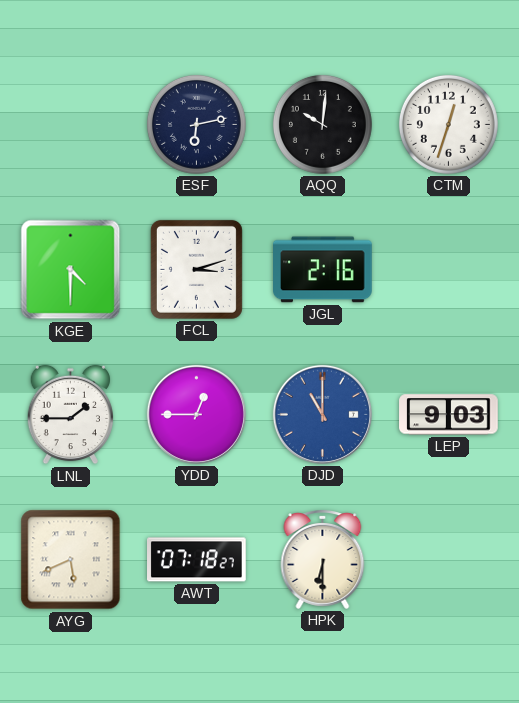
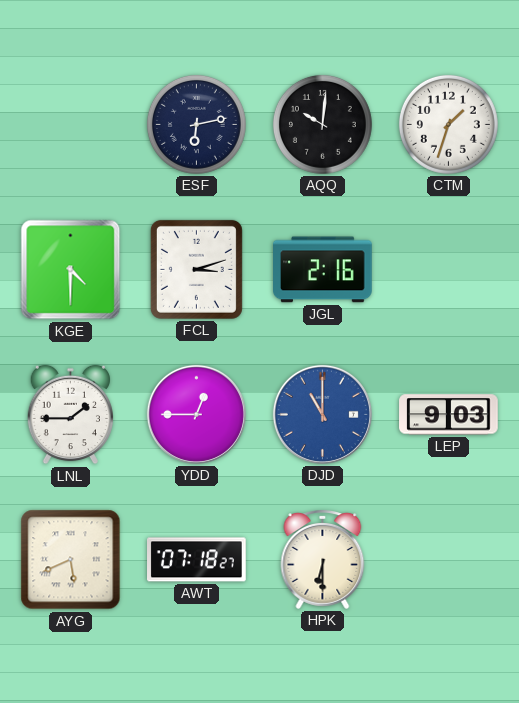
CTM: 12:33 -> 1:33
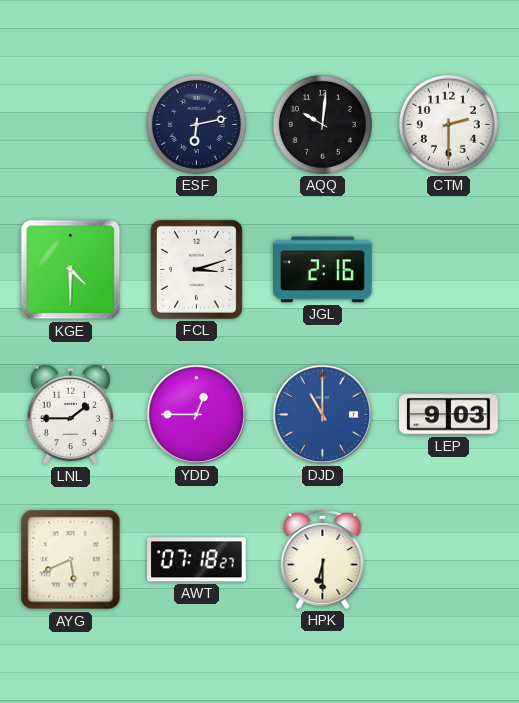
CTM: 1:33 -> 2:30
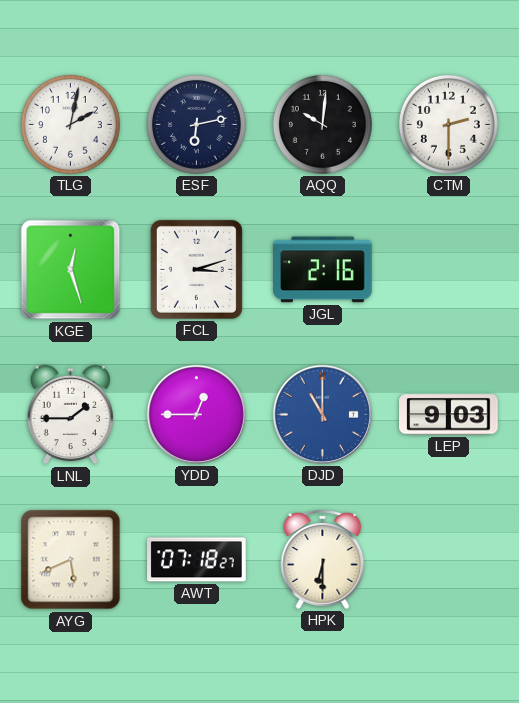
TLG: none -> 2:02
KGE: 4:30 -> 12:27
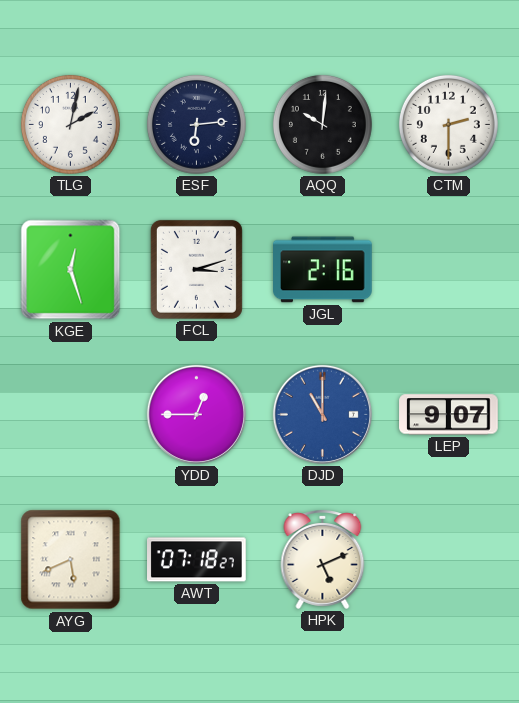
ESF: 6:13 -> 6:14
LNL: 1:45 -> none
LEP: 9:03 -> 9:07
HPK: 6:30 -> 5:11
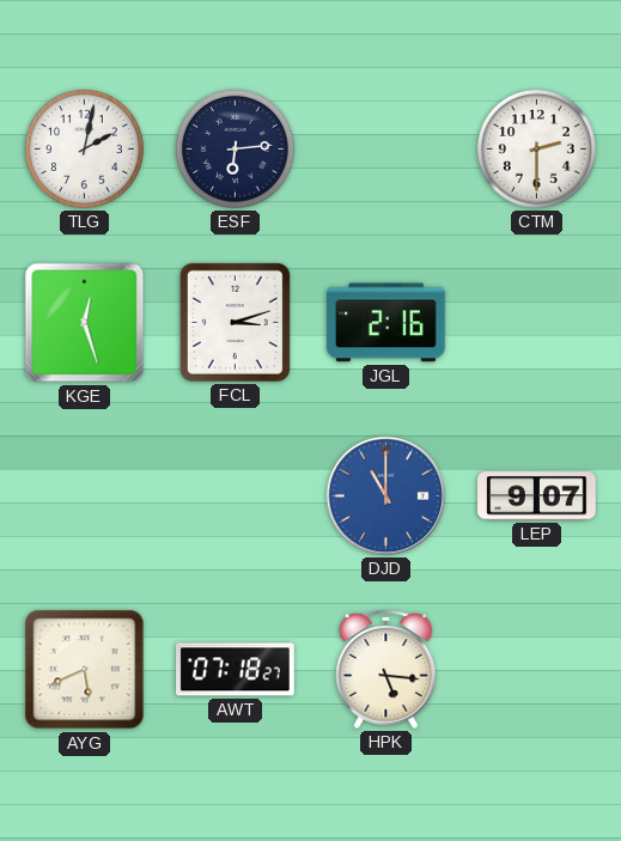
AQQ: 10:01 -> none
YDD: 12:45 -> none
HPK: 5:11 -> 5:16
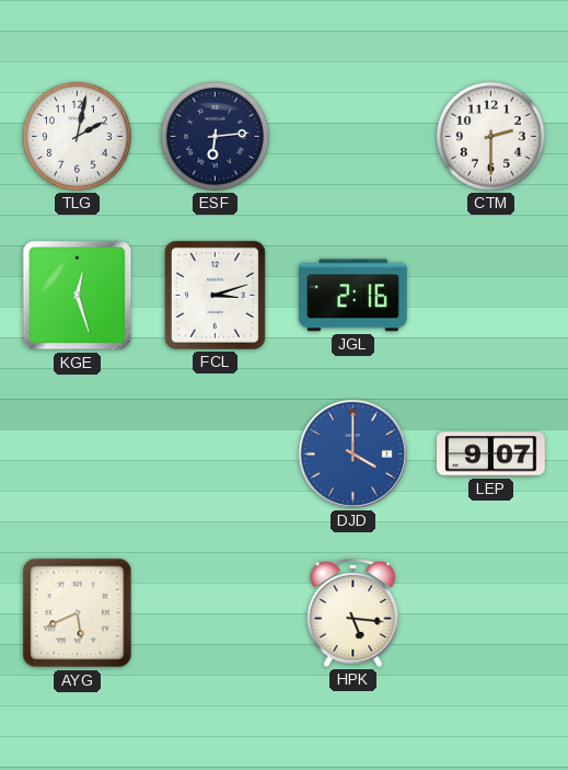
DJD: 11:00 -> 4:00
AWT: 07:18 -> none
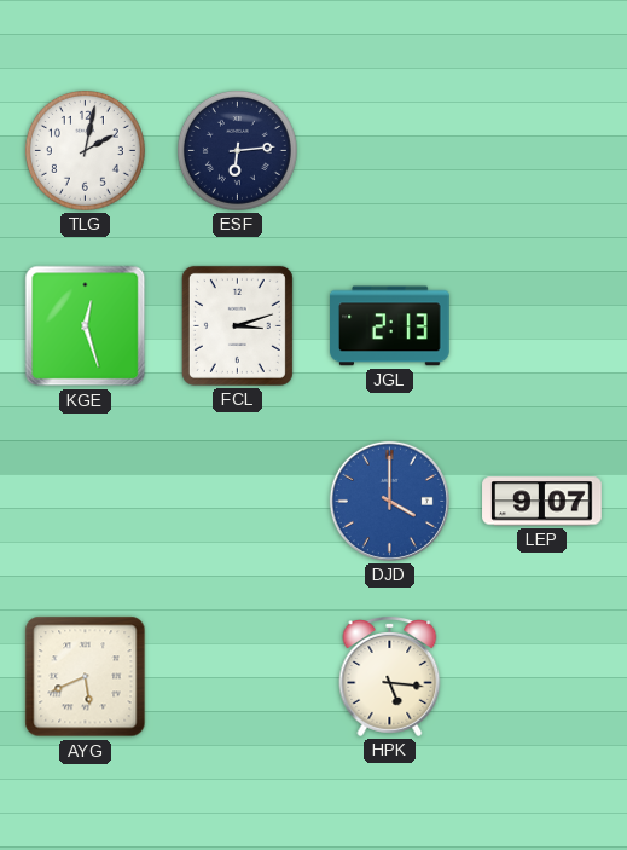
CTM: 2:30 -> none
JGL: 2:16 -> 2:13
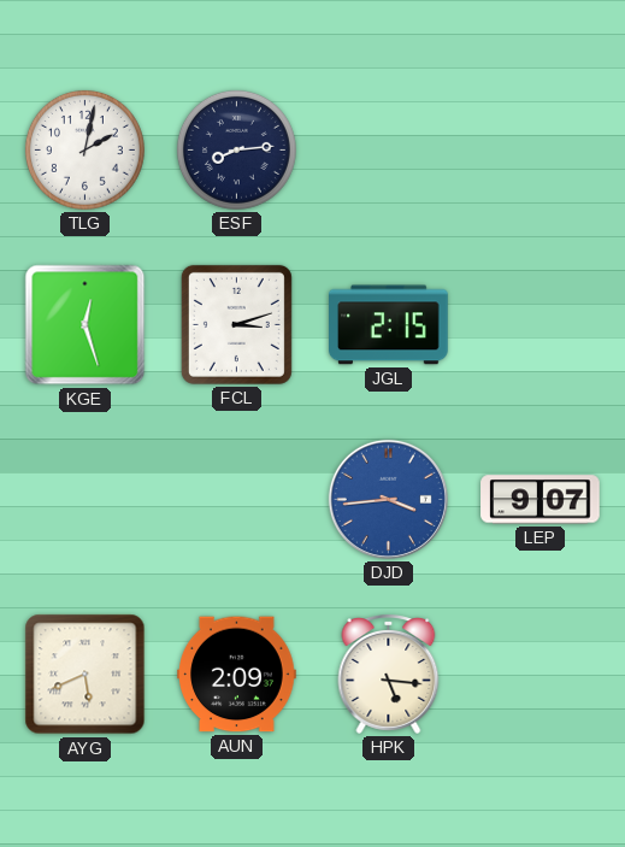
ESF: 6:14 -> 8:14
JGL: 2:13 -> 2:15
DJD: 4:00 -> 3:44
AUN: none -> 2:09
